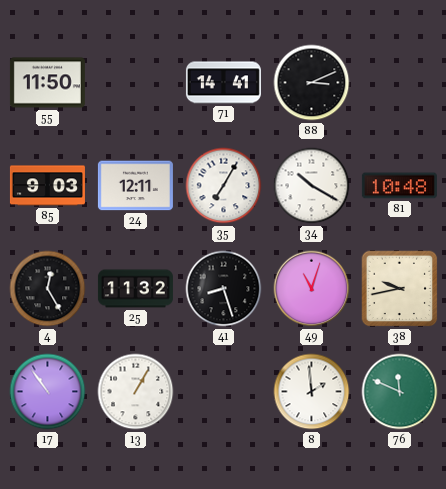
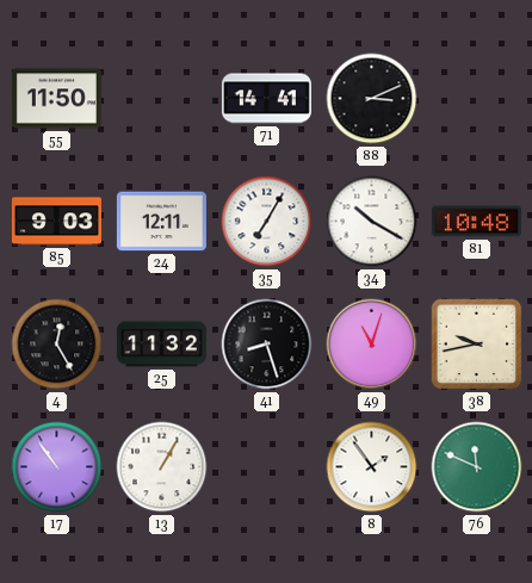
8: 1:59 -> 1:54
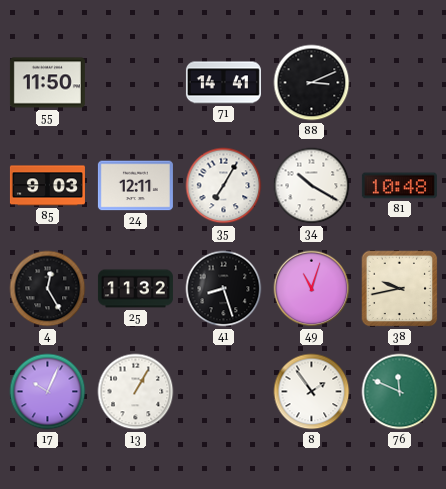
17: 10:54 -> 10:04
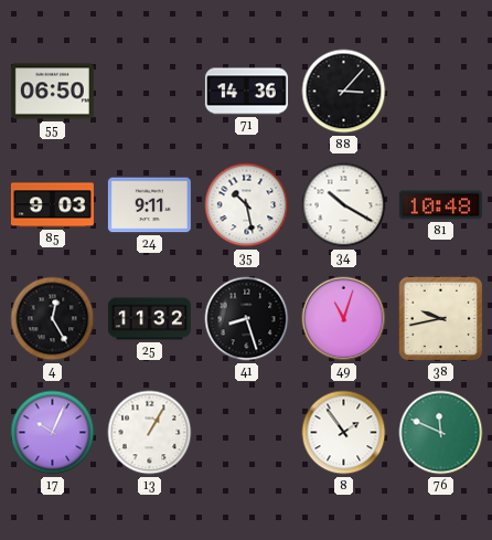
55: 11:50 -> 06:50
71: 14:41 -> 14:36
88: 3:11 -> 3:07
24: 12:11 -> 9:11
35: 7:05 -> 10:28
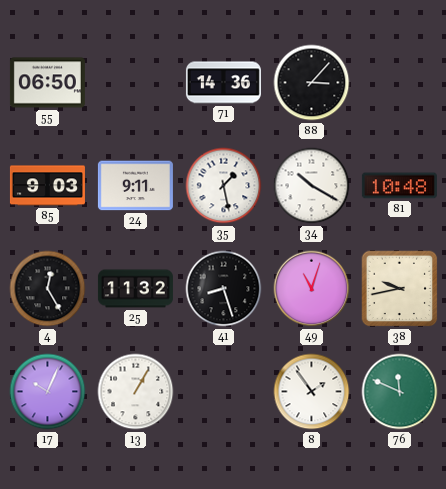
35: 10:28 -> 1:28
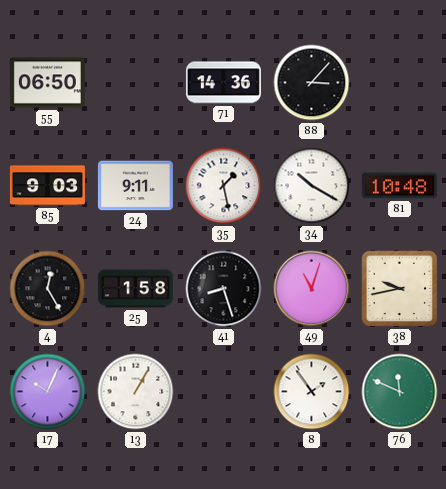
25: 11:32 -> 1:58
